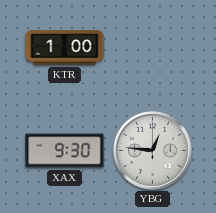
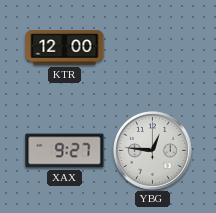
KTR: 1:00 -> 12:00
XAX: 9:30 -> 9:27
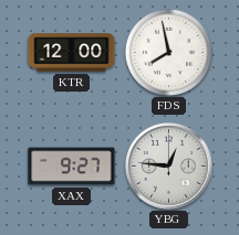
FDS: none -> 7:58
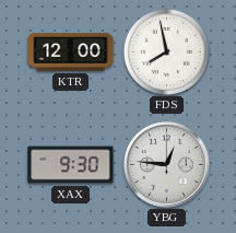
XAX: 9:27 -> 9:30
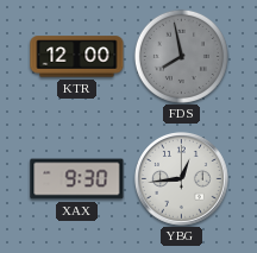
FDS dial: white -> grey
YBG: 12:46 -> 12:44
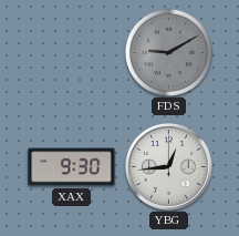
KTR: 12:00 -> none
FDS: 7:58 -> 9:10
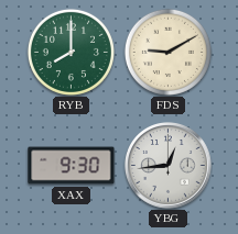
RYB: none -> 8:00
FDS dial: grey -> cream
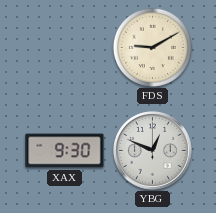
RYB: 8:00 -> none
YBG: 12:44 -> 12:49
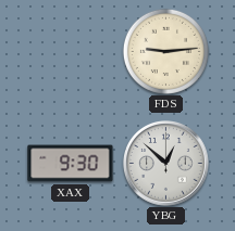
FDS: 9:10 -> 9:14
YBG: 12:49 -> 12:52
